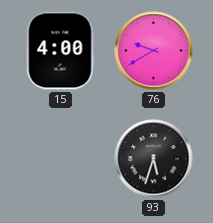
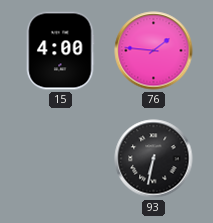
76: 9:40 -> 1:46
93: 5:33 -> 6:32
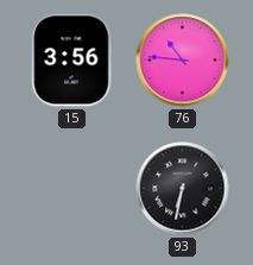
15: 4:00 -> 3:56
76: 1:46 -> 10:46
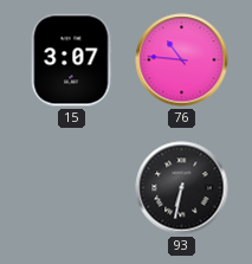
15: 3:56 -> 3:07
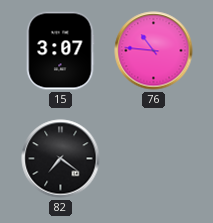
82: none -> 7:21
93: 6:32 -> none
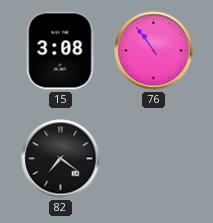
15: 3:07 -> 3:08
76: 10:46 -> 10:54
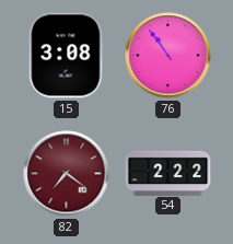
82 dial: black -> burgundy
54: none -> 2:22
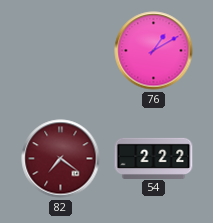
15: 3:08 -> none
76: 10:54 -> 1:10
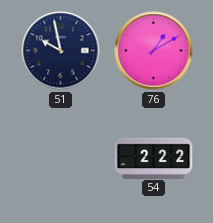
51: none -> 9:58
82: 7:21 -> none
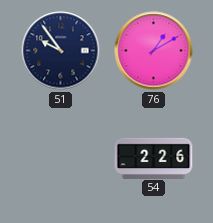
51: 9:58 -> 9:54
54: 2:22 -> 2:26
